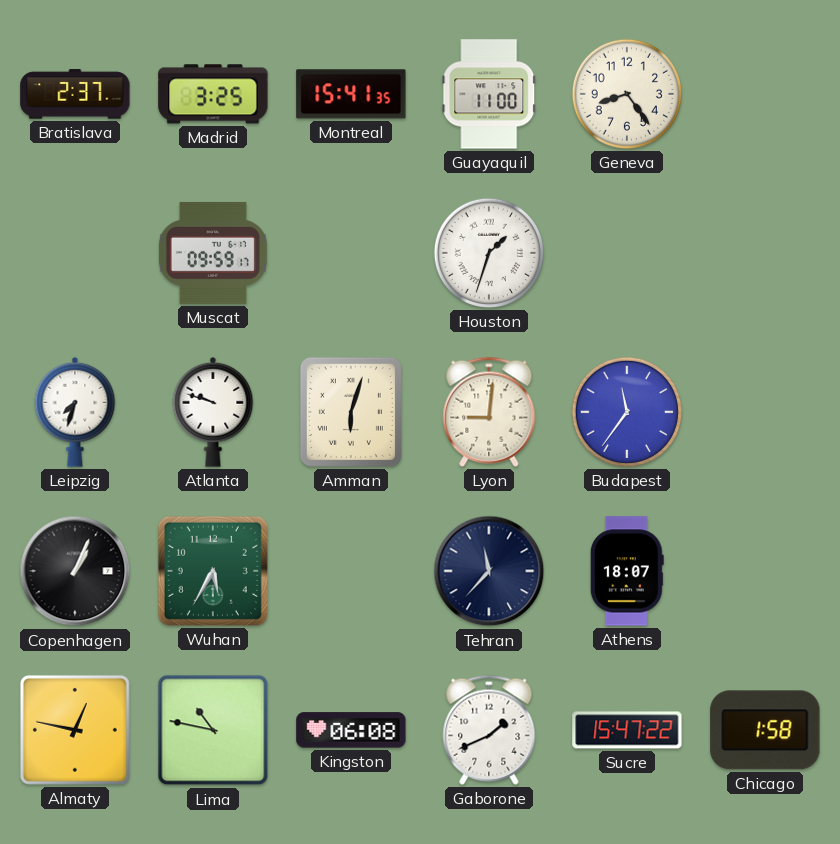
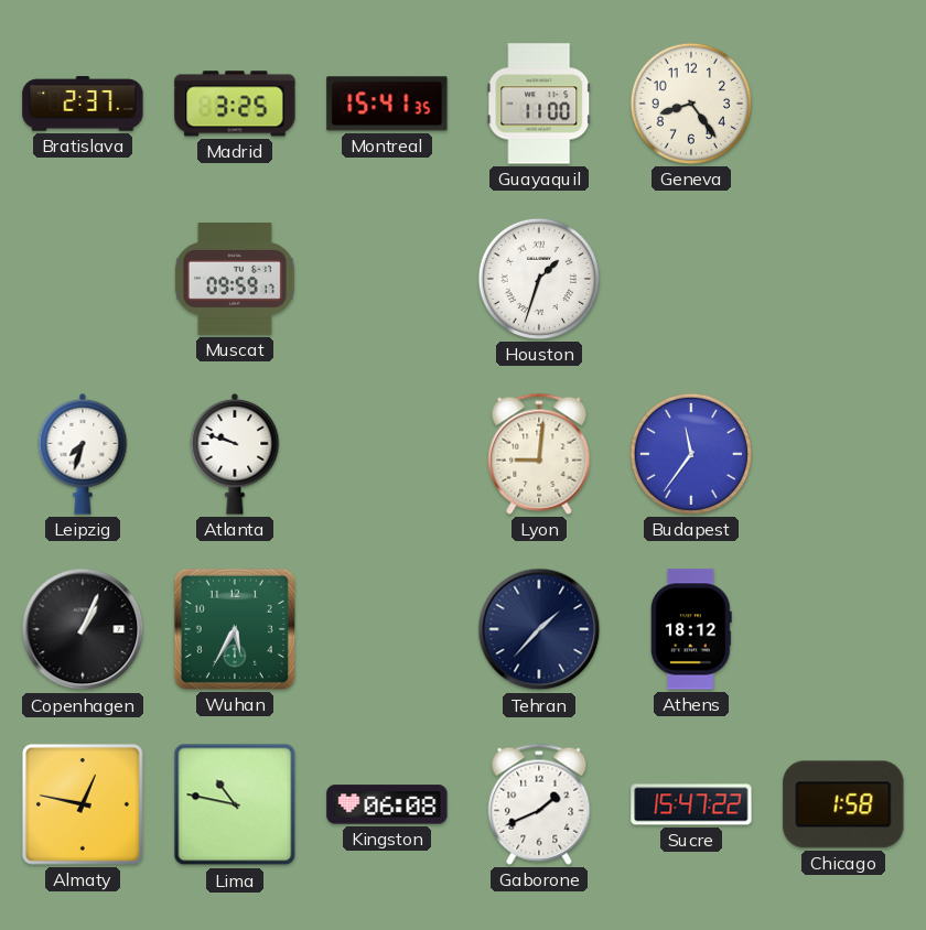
Amman: 6:03 -> none
Tehran: 11:37 -> 1:37
Athens: 18:07 -> 18:12
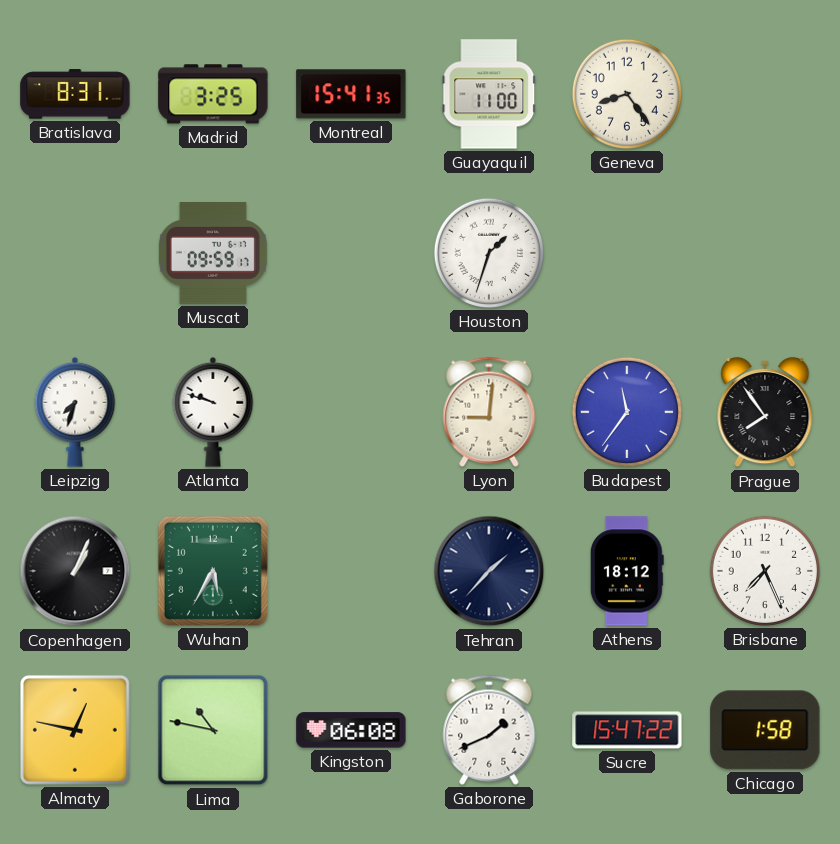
Bratislava: 2:37 -> 8:31
Prague: none -> 7:54
Brisbane: none -> 7:26
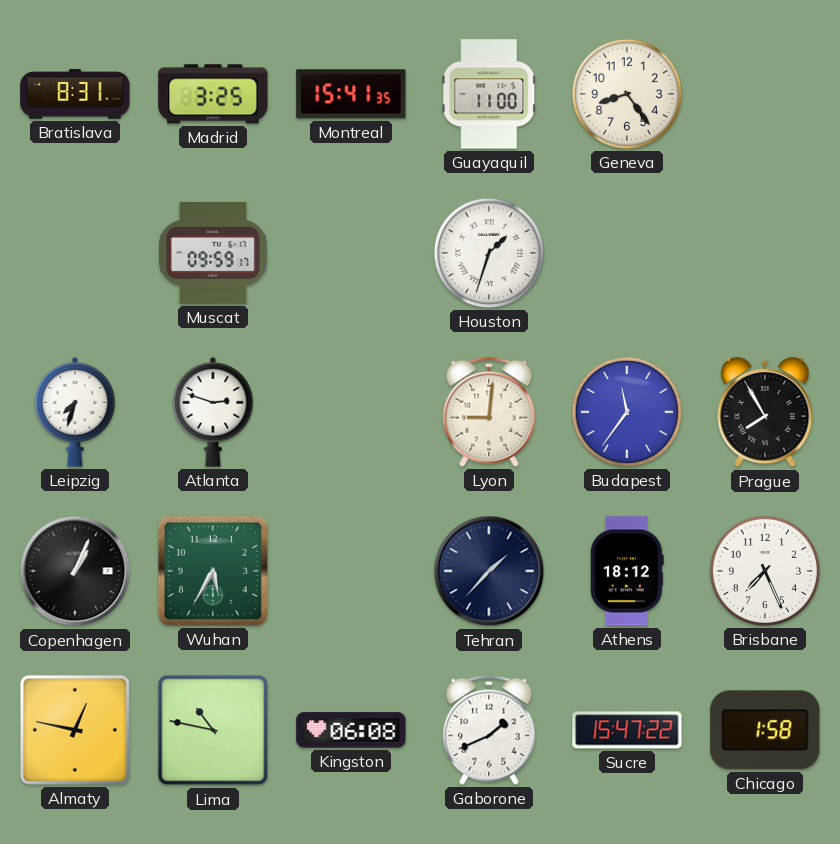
Atlanta: 9:48 -> 2:48
Prague: 7:54 -> 7:55
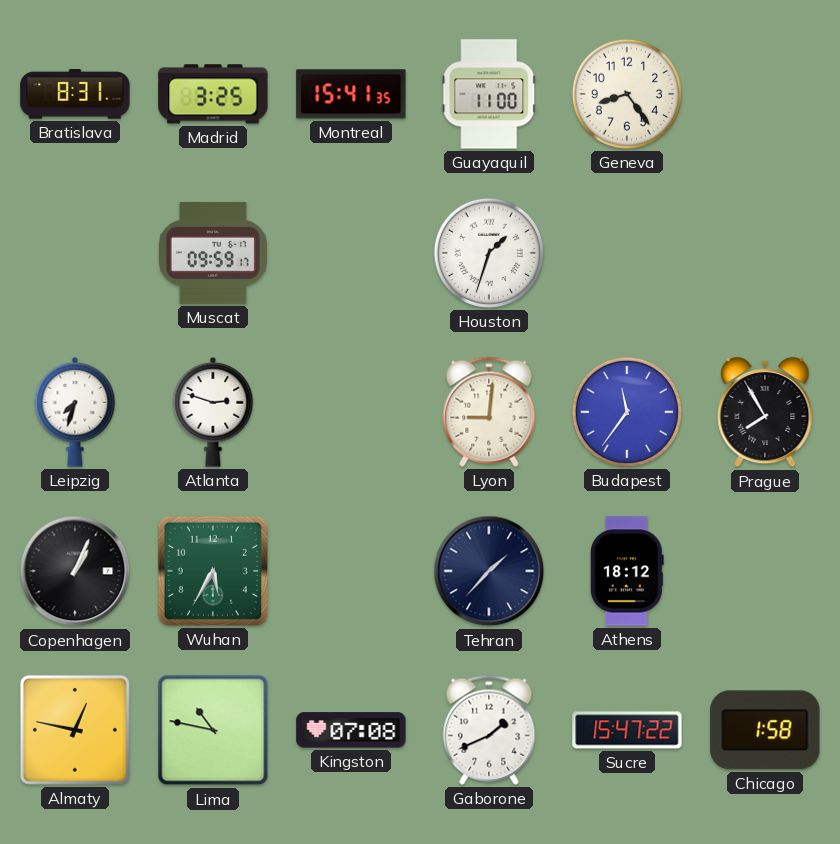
Brisbane: 7:26 -> none
Kingston: 06:08 -> 07:08
